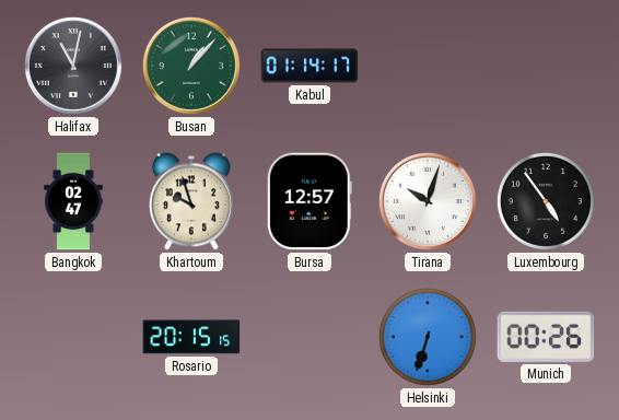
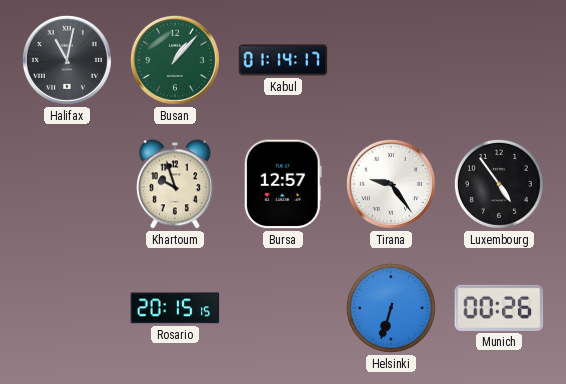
Bangkok: 02:47 -> none
Tirana: 10:03 -> 9:24
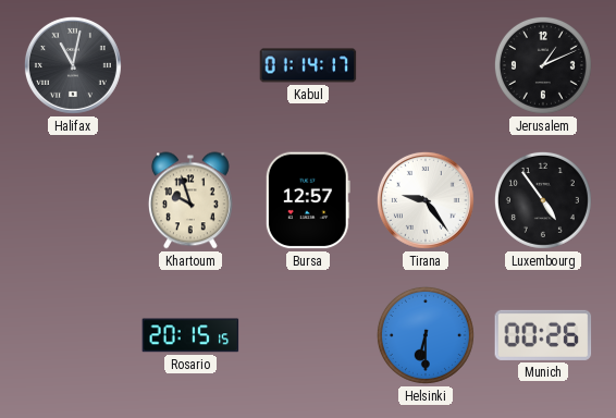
Busan: 1:07 -> none
Jerusalem: none -> 1:11
Helsinki: 6:33 -> 6:30
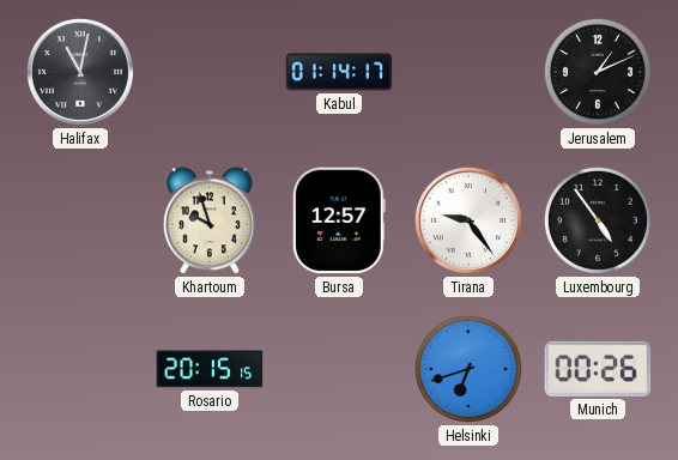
Helsinki: 6:30 -> 6:42
